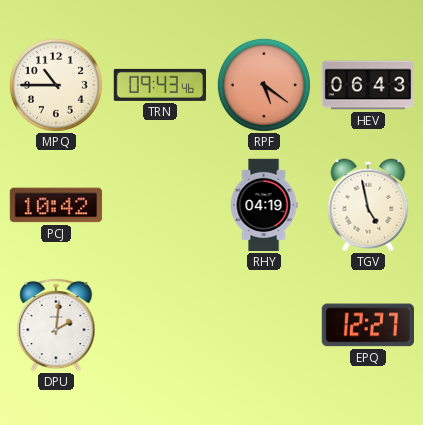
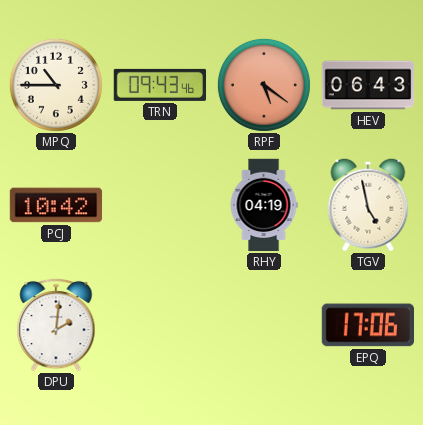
EPQ: 12:27 -> 17:06
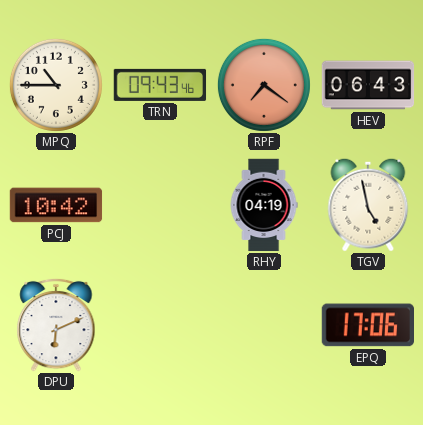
RPF: 5:21 -> 7:21
DPU: 2:01 -> 6:11
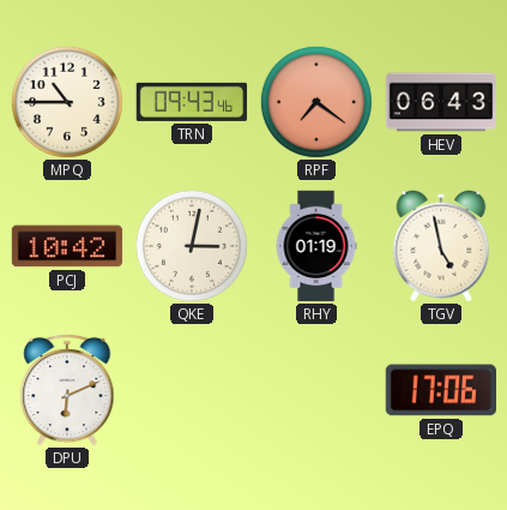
QKE: none -> 3:02
RHY: 04:19 -> 01:19
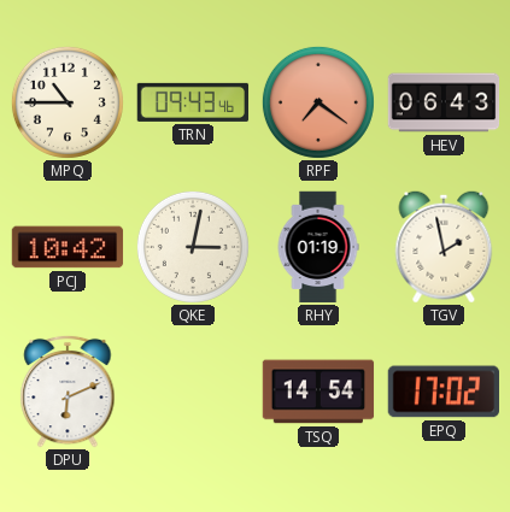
TGV: 4:58 -> 1:58
TSQ: none -> 14:54
EPQ: 17:06 -> 17:02
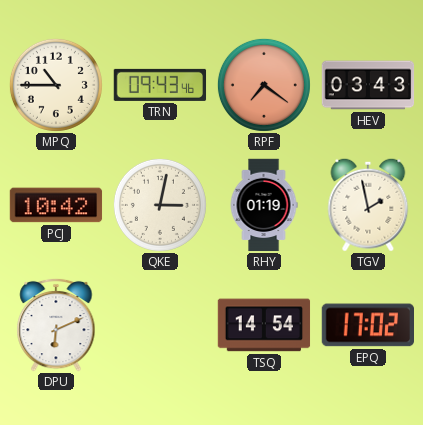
HEV: 06:43 -> 03:43
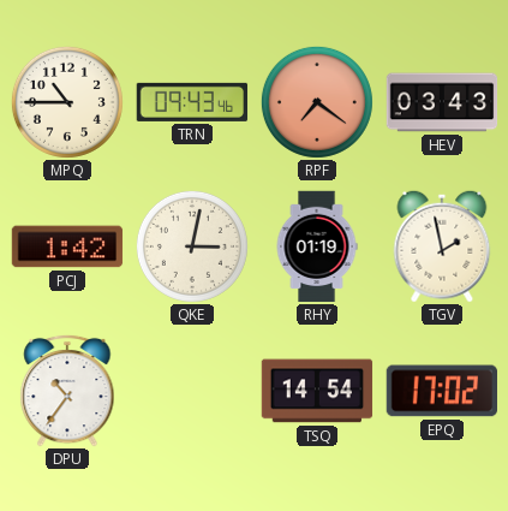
PCJ: 10:42 -> 1:42
DPU: 6:11 -> 10:36
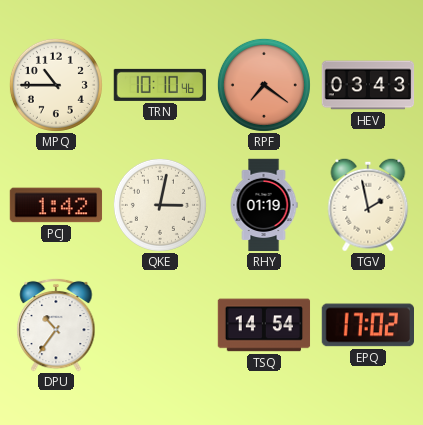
TRN: 09:43 -> 10:10
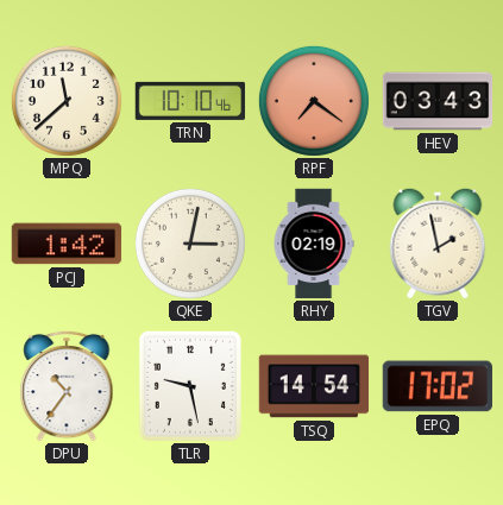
MPQ: 10:45 -> 11:38
RHY: 01:19 -> 02:19
TLR: none -> 9:28
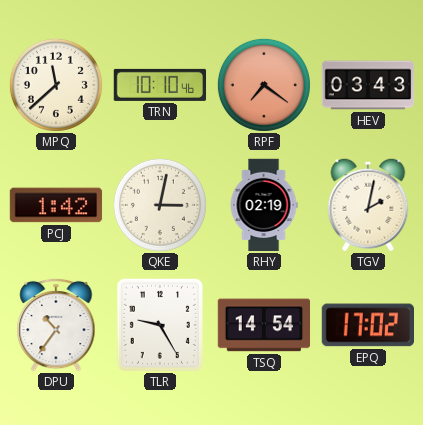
TGV: 1:58 -> 2:02
TLR: 9:28 -> 9:25
